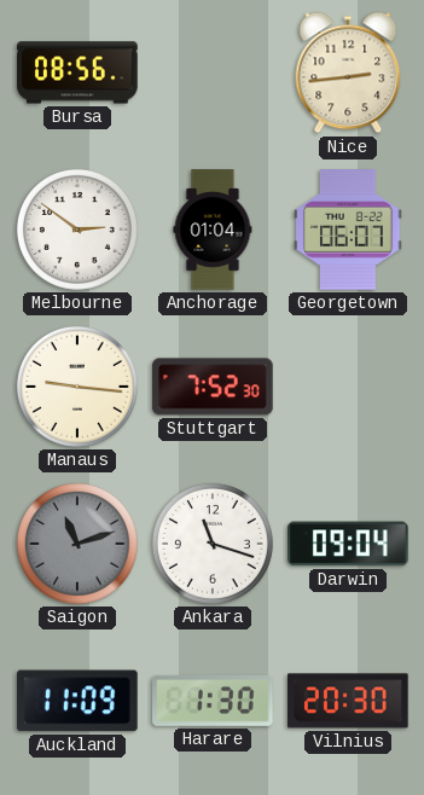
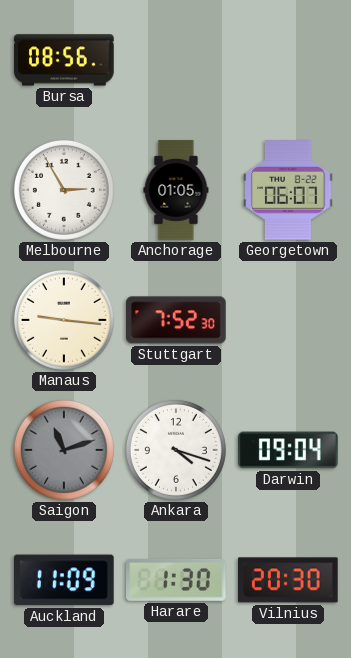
Nice: 2:44 -> none
Melbourne: 2:51 -> 2:55
Anchorage: 01:04 -> 01:05
Ankara: 11:18 -> 4:18
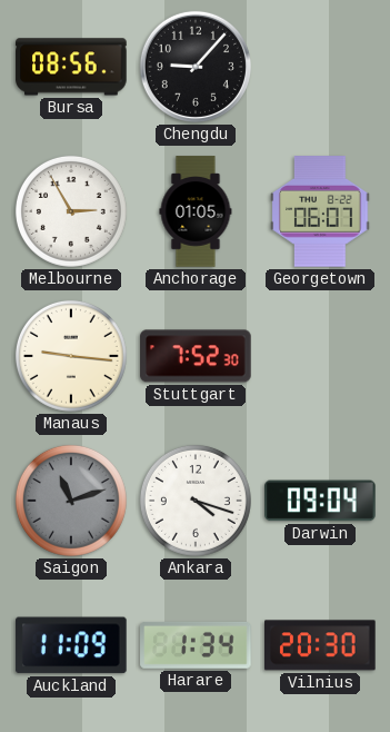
Chengdu: none -> 9:07
Harare: 1:30 -> 1:34
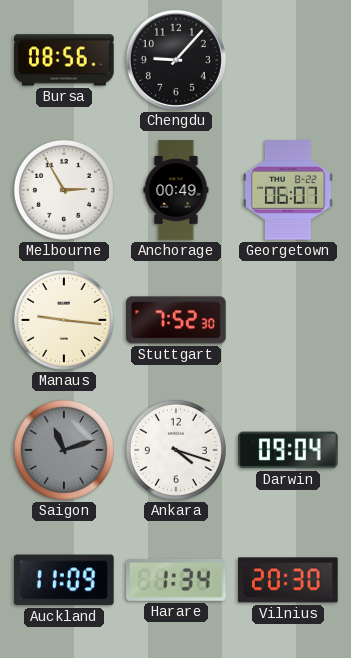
Anchorage: 01:05 -> 00:49
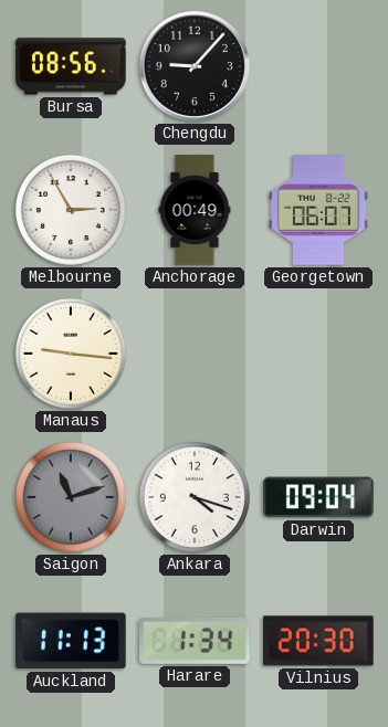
Stuttgart: 7:52 -> none
Auckland: 11:09 -> 11:13
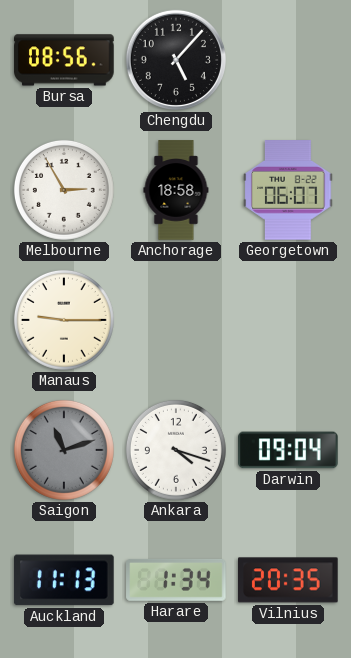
Chengdu: 9:07 -> 5:07
Anchorage: 00:49 -> 18:58
Manaus: 9:16 -> 9:15
Vilnius: 20:30 -> 20:35
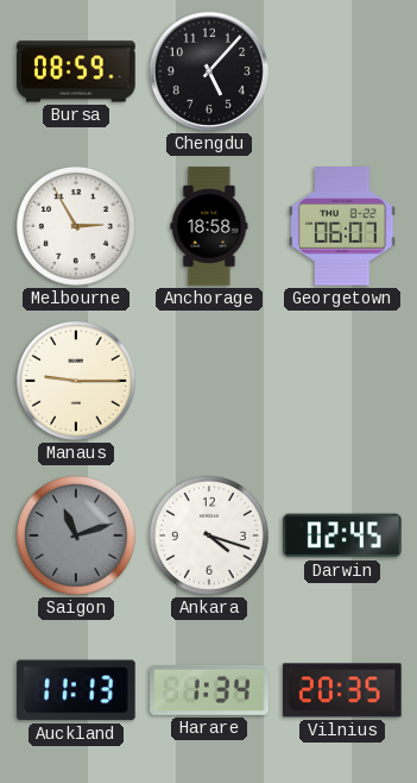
Bursa: 08:56 -> 08:59
Darwin: 09:04 -> 02:45
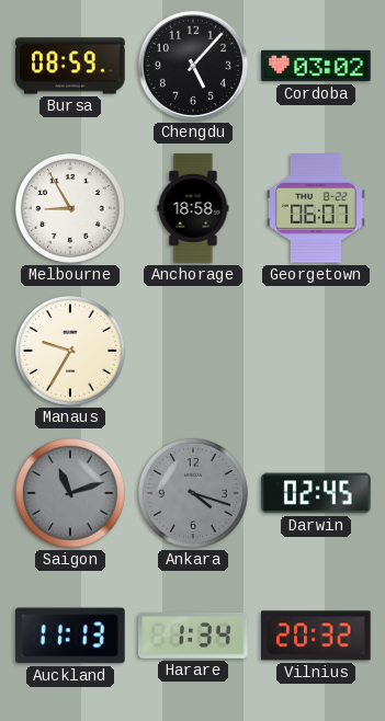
Cordoba: none -> 03:02
Melbourne: 2:55 -> 8:55
Manaus: 9:15 -> 9:35
Ankara dial: white -> grey
Vilnius: 20:35 -> 20:32
